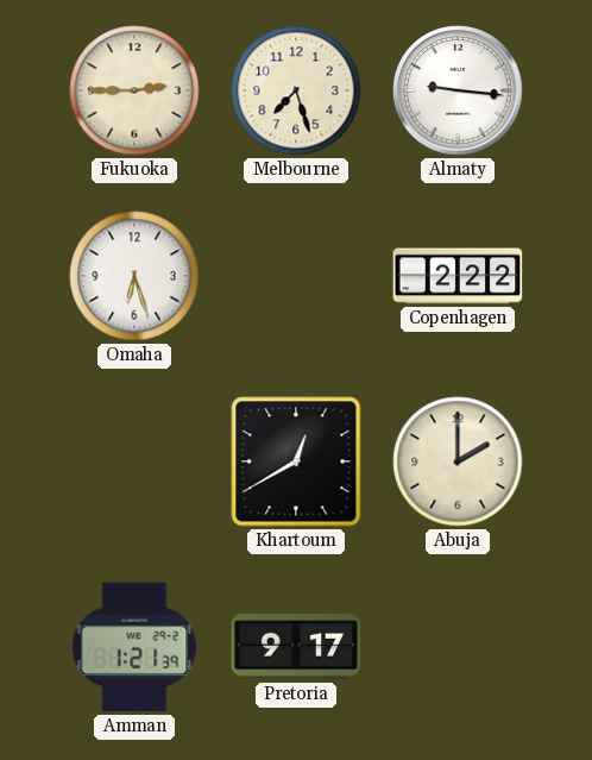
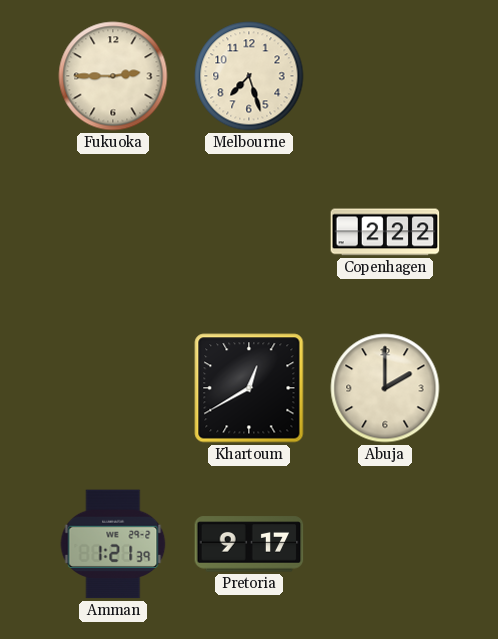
Almaty: 9:16 -> none
Omaha: 6:27 -> none
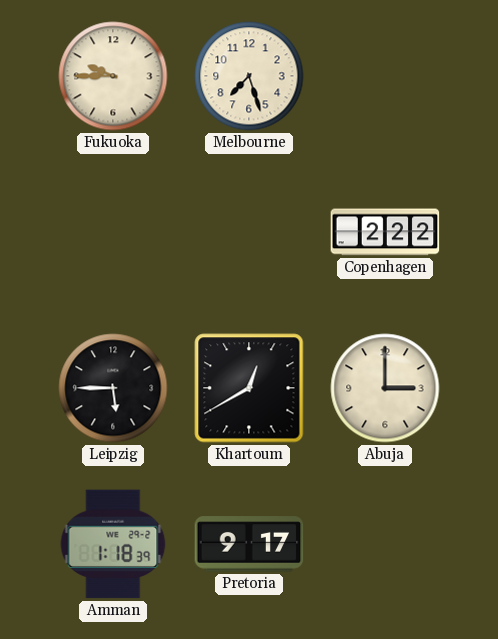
Fukuoka: 2:45 -> 9:45
Leipzig: none -> 5:45
Abuja: 2:00 -> 3:00
Amman: 1:21 -> 1:18
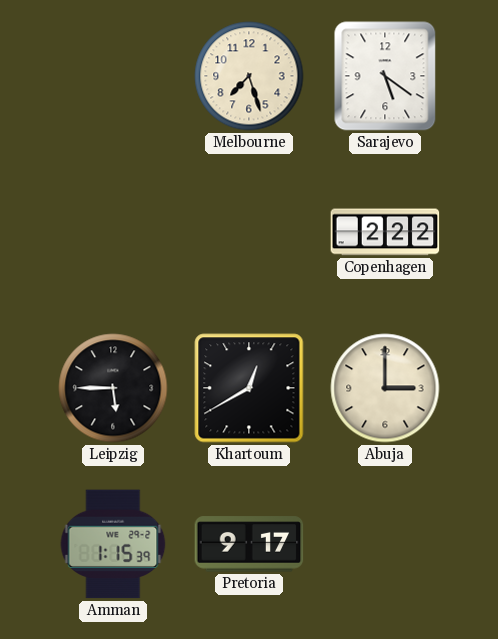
Fukuoka: 9:45 -> none
Sarajevo: none -> 5:21
Amman: 1:18 -> 1:15
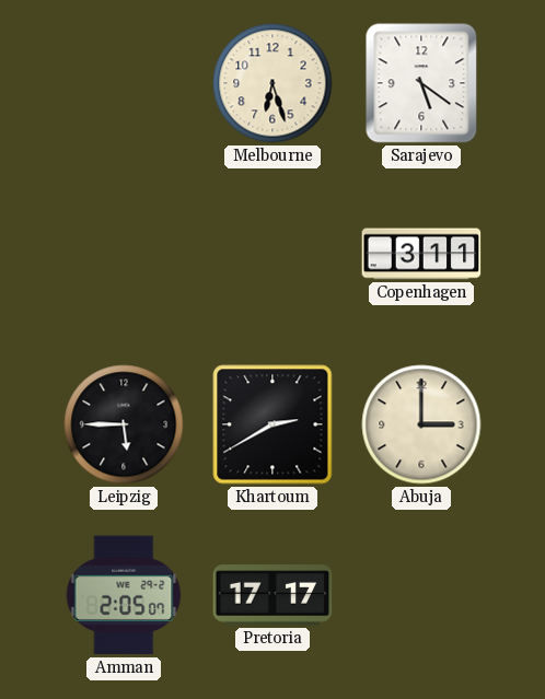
Melbourne: 7:27 -> 6:27
Copenhagen: 2:22 -> 3:11
Khartoum: 12:40 -> 2:40
Amman: 1:15 -> 2:05
Pretoria: 9:17 -> 17:17
